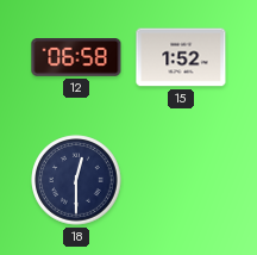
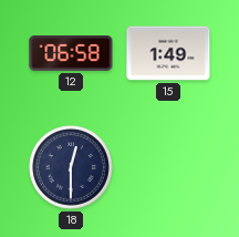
15: 1:52 -> 1:49
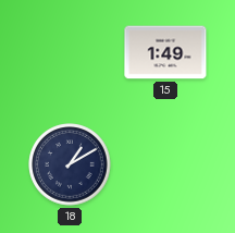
12: 06:58 -> none
18: 12:30 -> 1:10
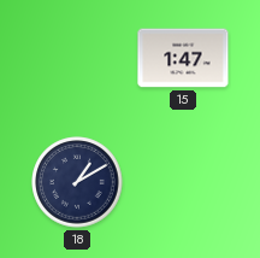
15: 1:49 -> 1:47
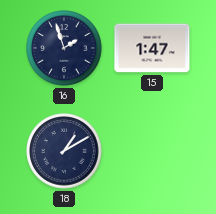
16: none -> 1:57
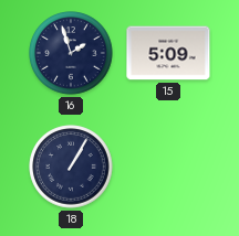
15: 1:47 -> 5:09
18: 1:10 -> 1:05
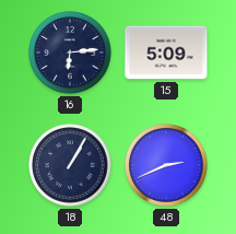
16: 1:57 -> 6:14
48: none -> 2:41
